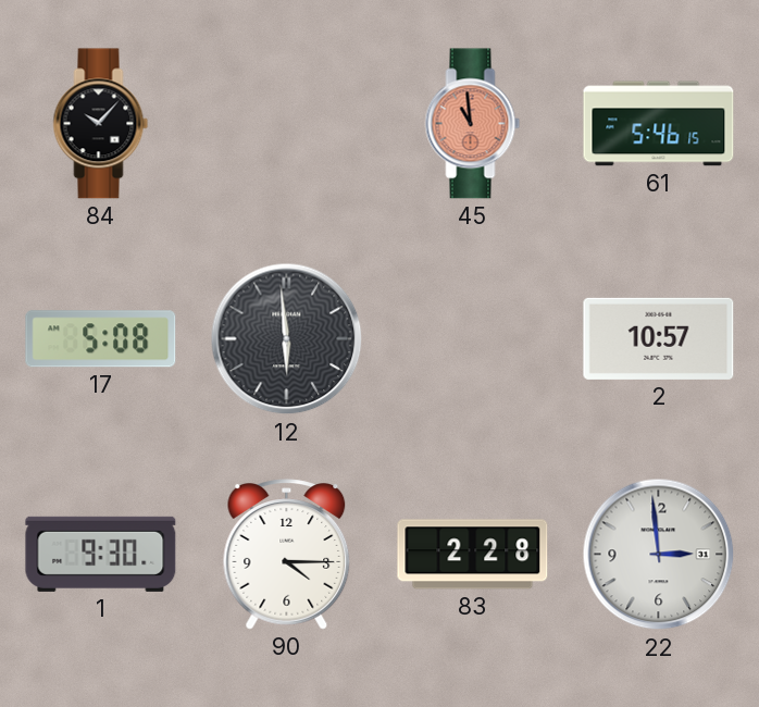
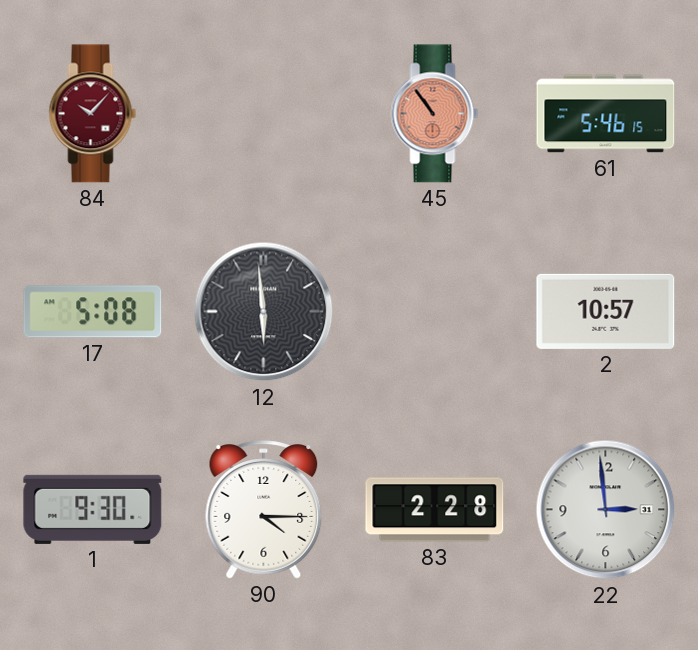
84 dial: black -> burgundy
45: 10:59 -> 10:54
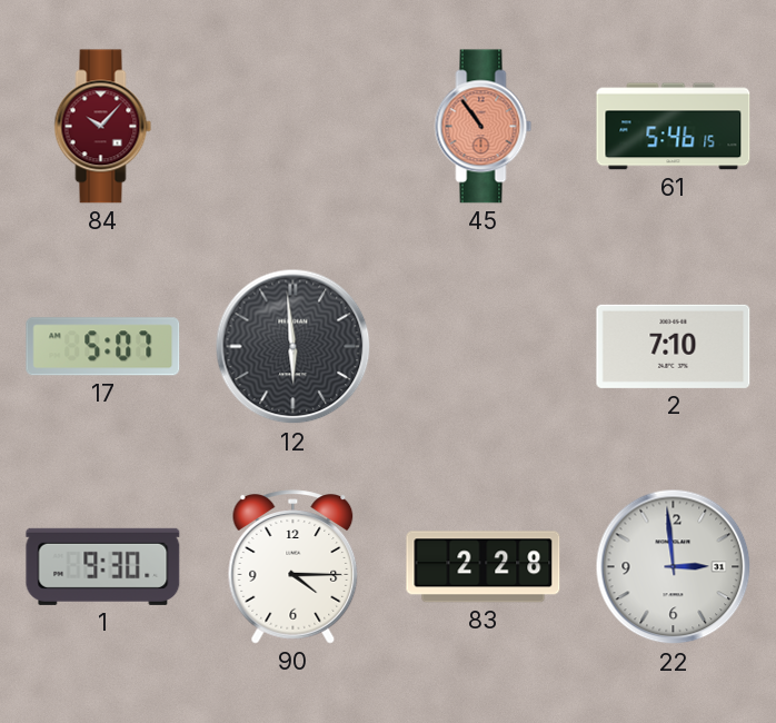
17: 5:08 -> 5:07
2: 10:57 -> 7:10
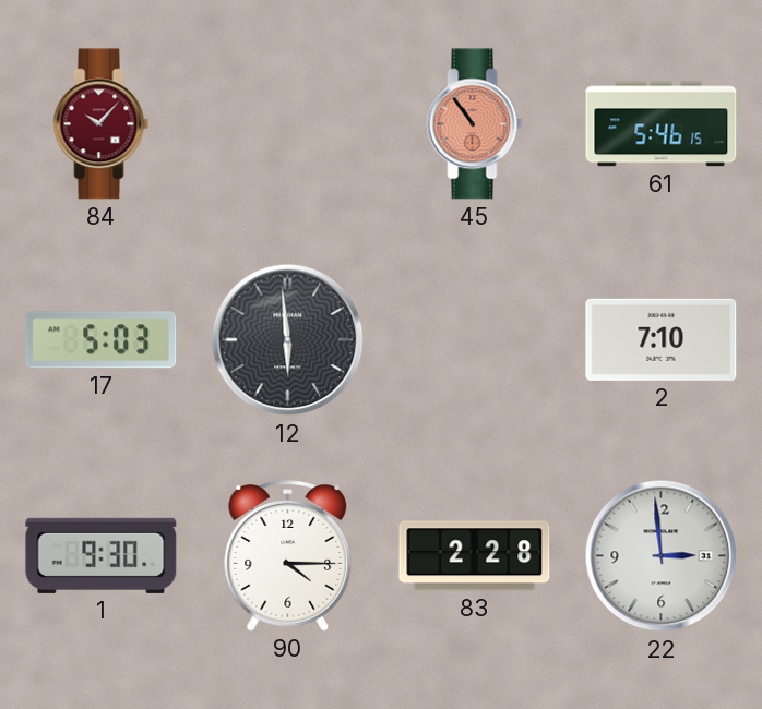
17: 5:07 -> 5:03
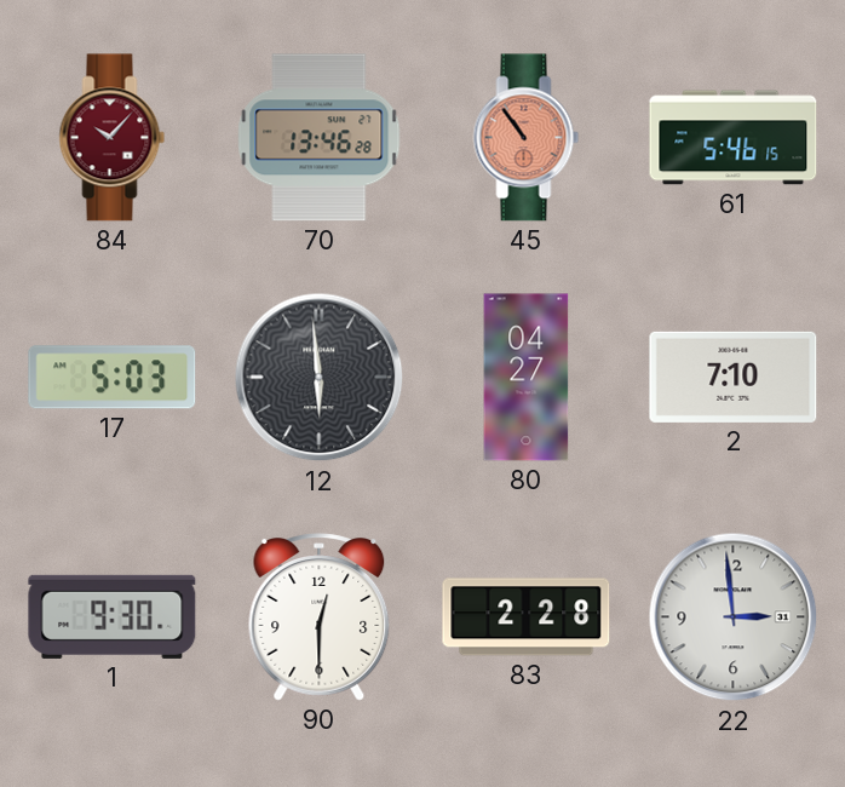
70: none -> 13:46
80: none -> 04:27
90: 4:15 -> 12:30
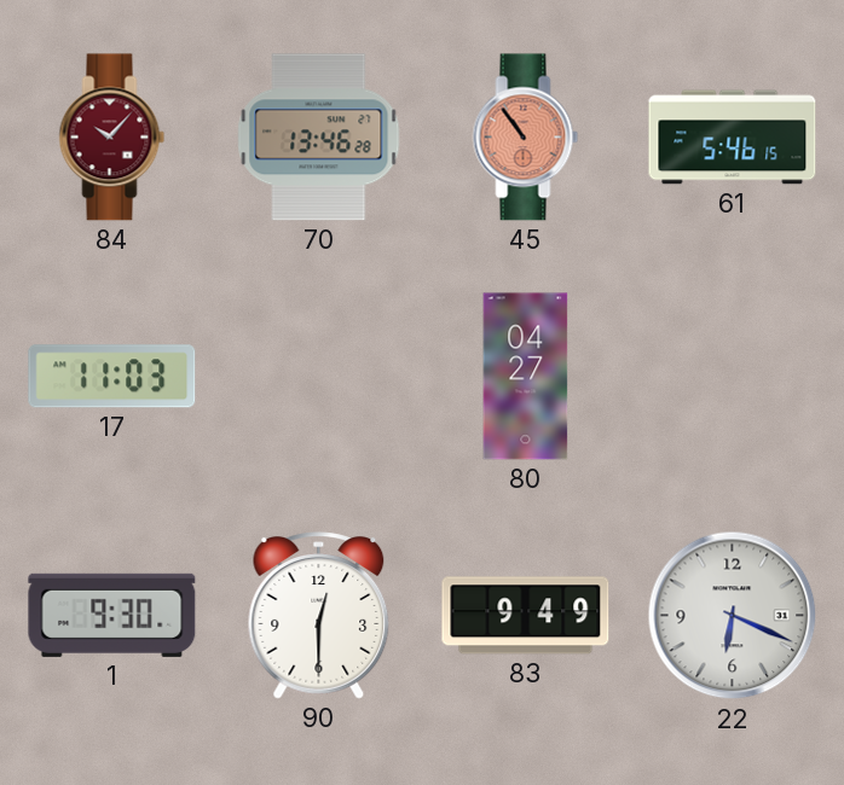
17: 5:03 -> 11:03
12: 5:59 -> none
2: 7:10 -> none
83: 2:28 -> 9:49
22: 2:59 -> 6:19
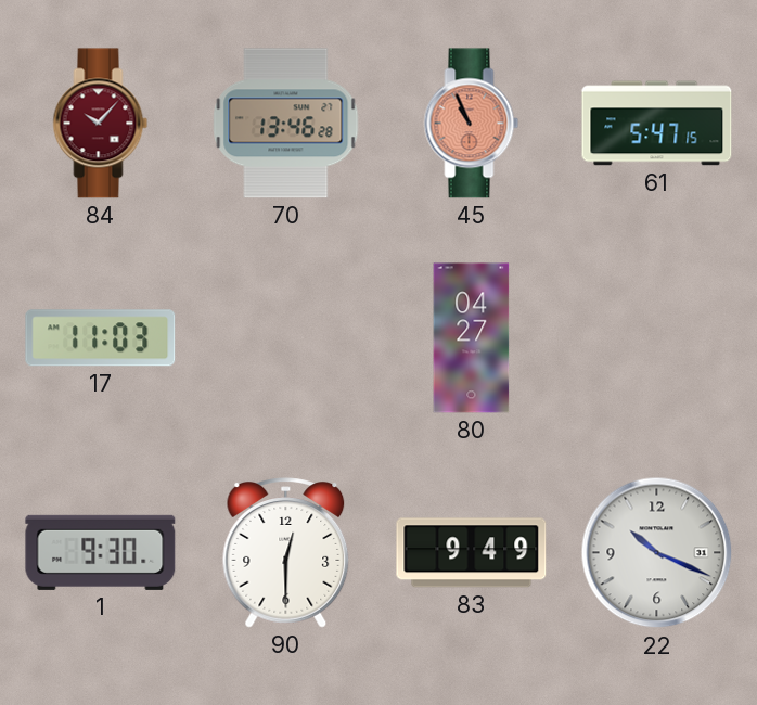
45: 10:54 -> 10:56
61: 5:46 -> 5:47
22: 6:19 -> 10:19
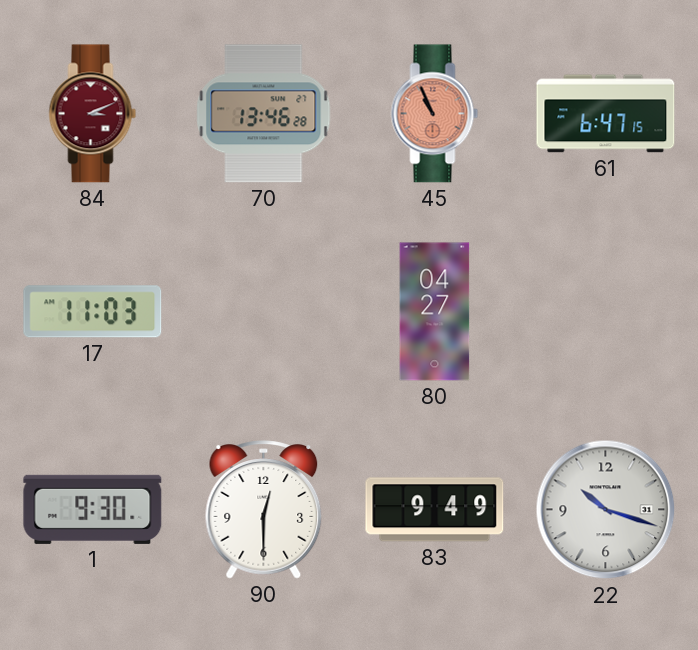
84: 10:07 -> 3:11
61: 5:47 -> 6:47
22: 10:19 -> 10:18
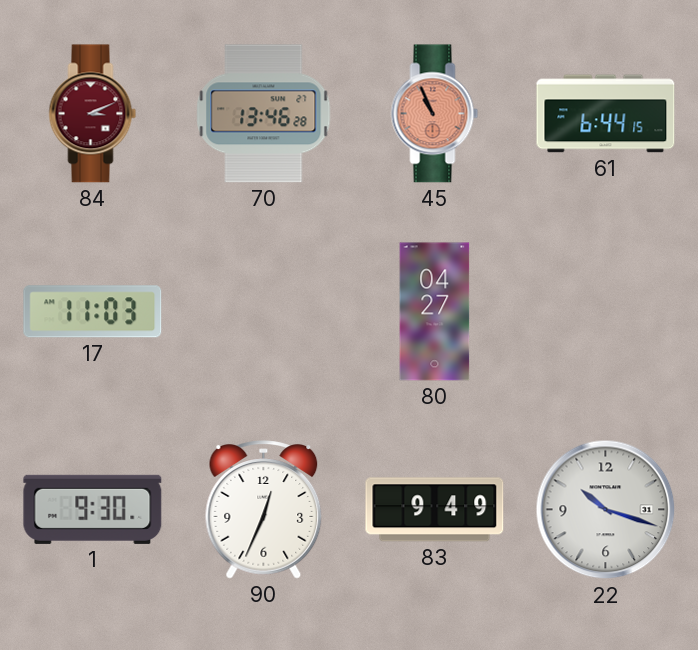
61: 6:47 -> 6:44
90: 12:30 -> 12:34
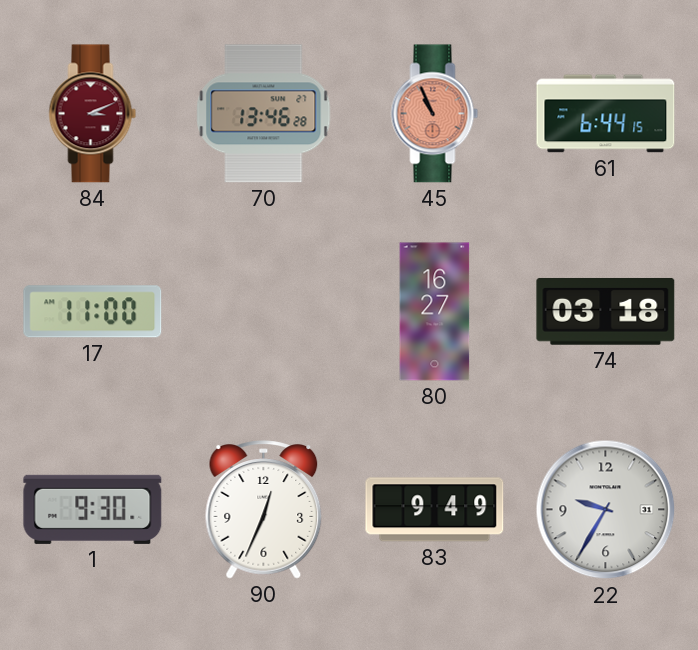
17: 11:03 -> 11:00
80: 04:27 -> 16:27
74: none -> 03:18
22: 10:18 -> 9:35
